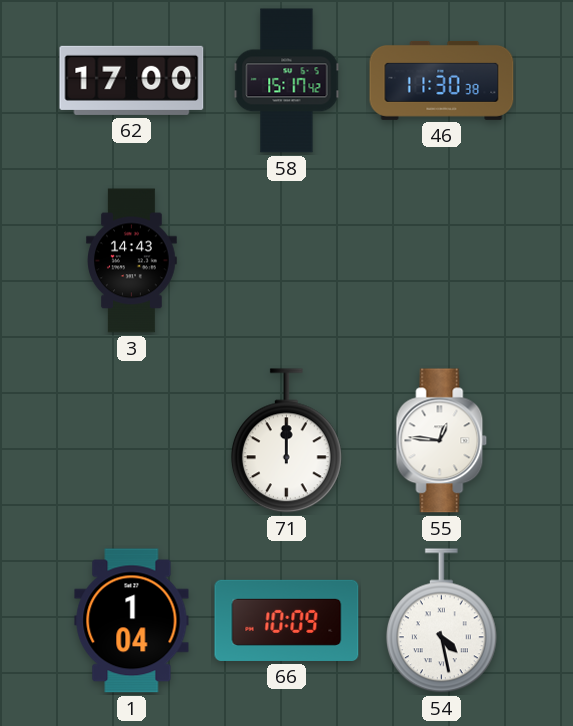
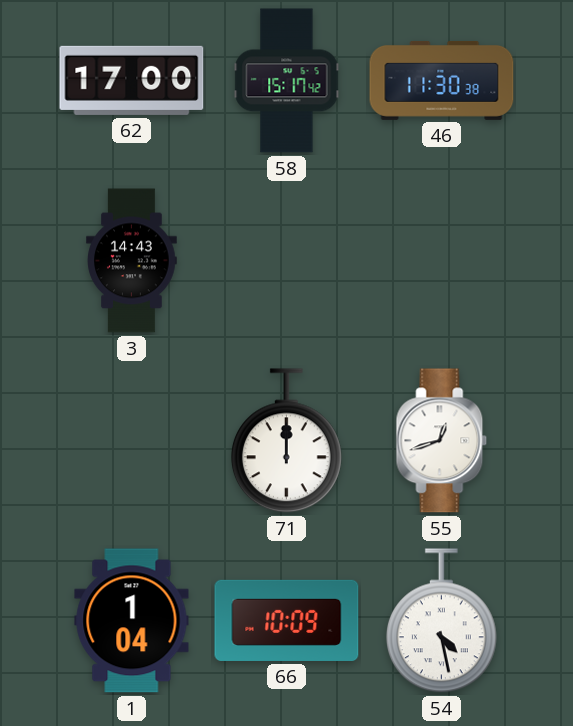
55: 12:46 -> 12:42
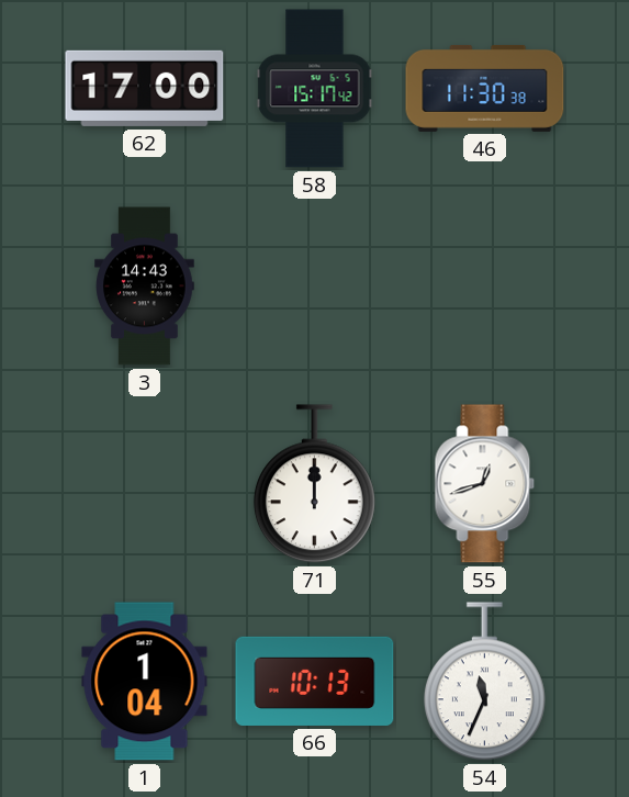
66: 10:09 -> 10:13
54: 4:28 -> 11:34
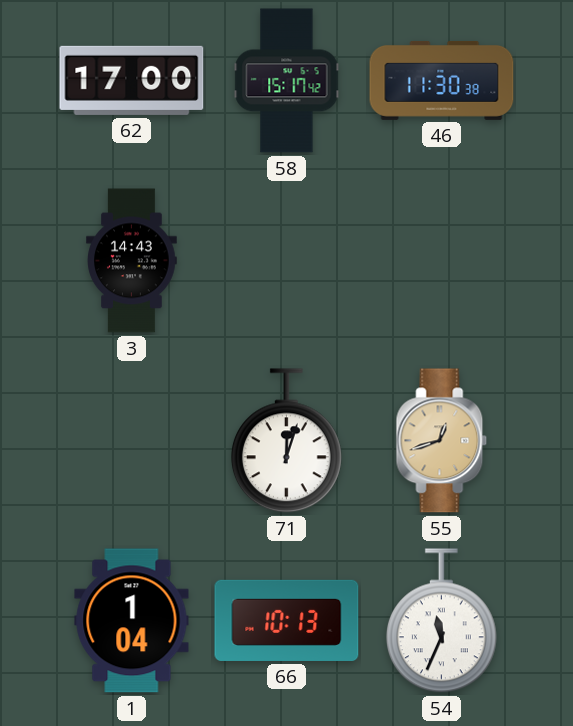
71: 12:00 -> 12:03
55 dial: white -> champagne
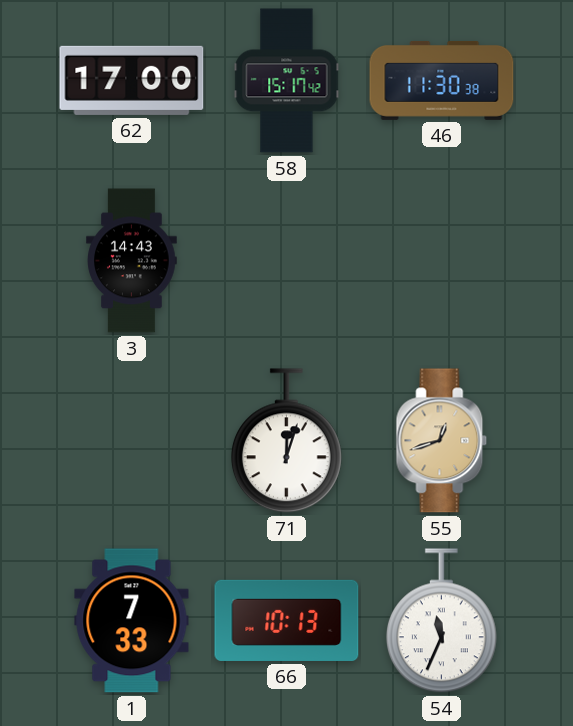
1: 1:04 -> 7:33
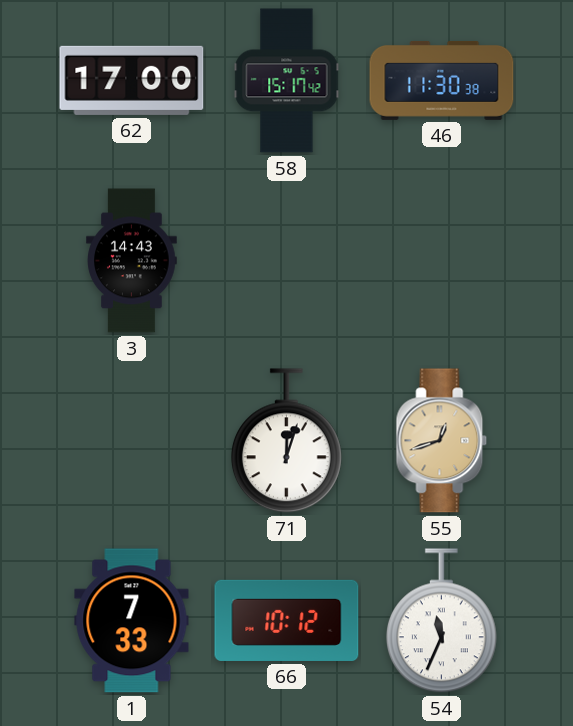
66: 10:13 -> 10:12
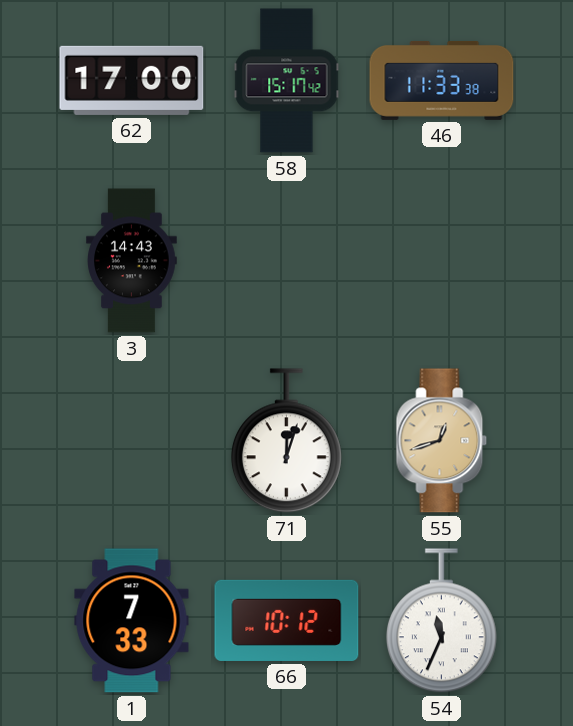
46: 11:30 -> 11:33
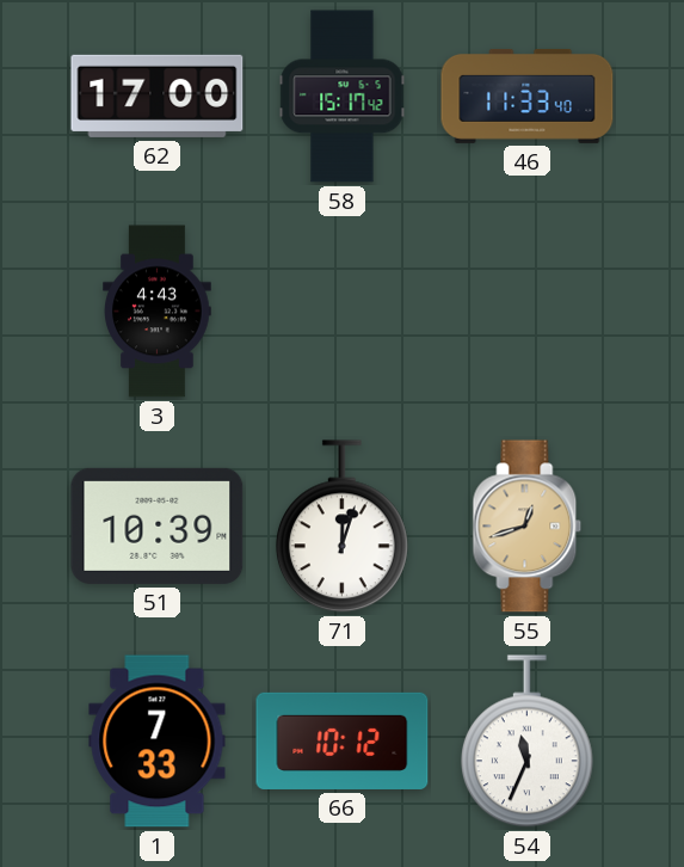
46: 11:33:38 -> 11:33:40
3: 14:43 -> 4:43
51: none -> 10:39
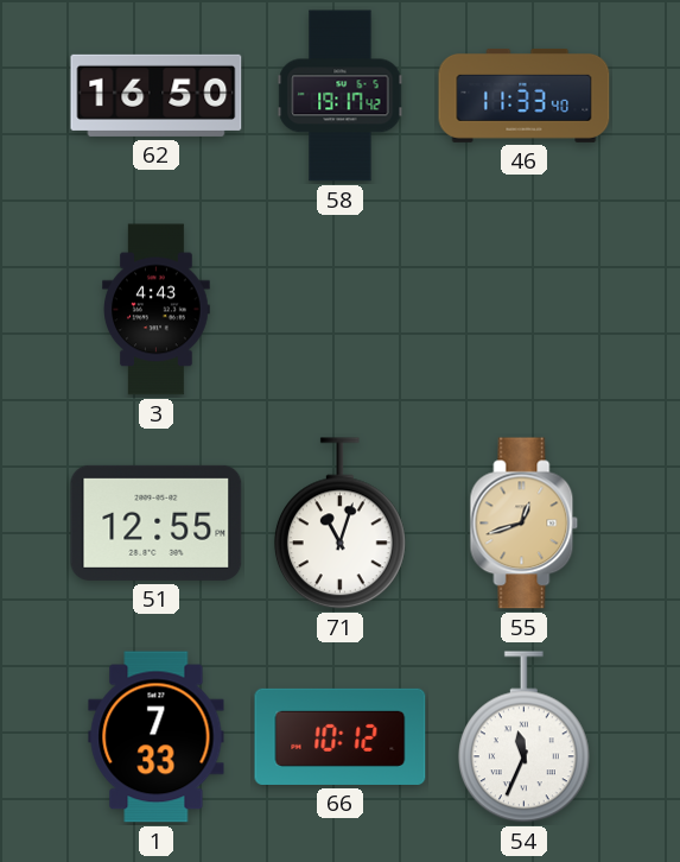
62: 17:00 -> 16:50
58: 15:17 -> 19:17
51: 10:39 -> 12:55
71: 12:03 -> 11:03
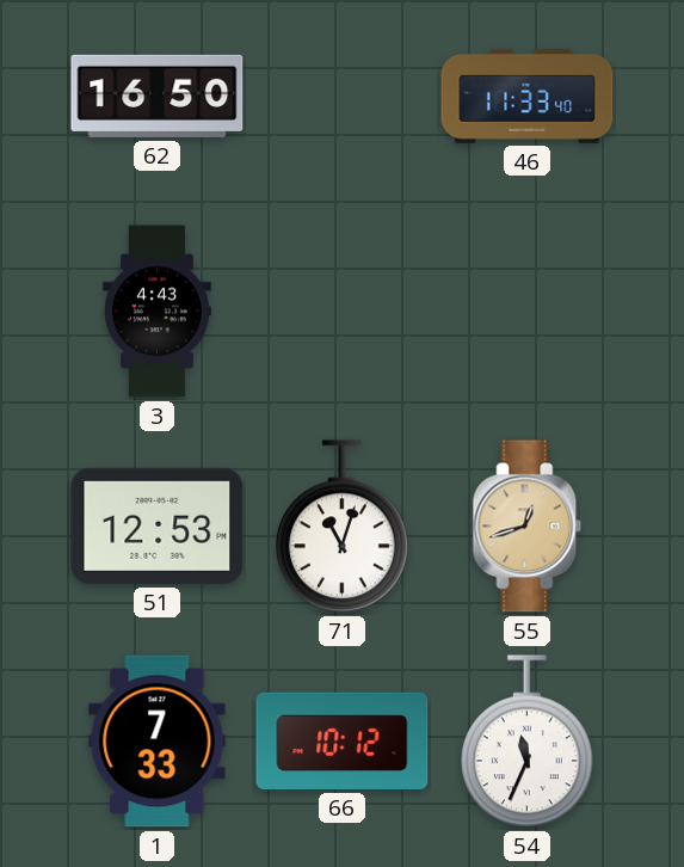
58: 19:17 -> none
51: 12:55 -> 12:53
